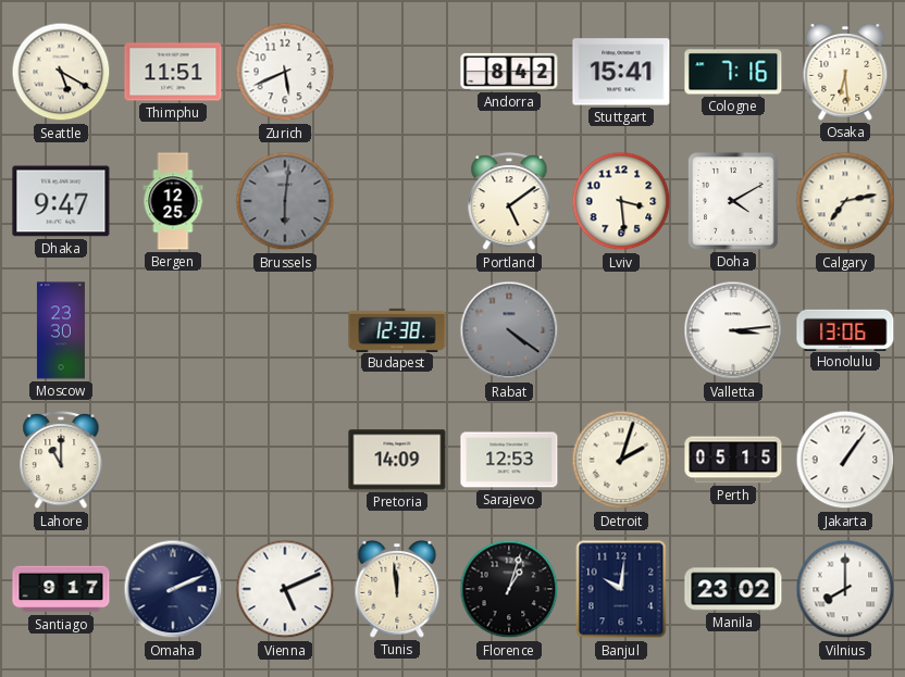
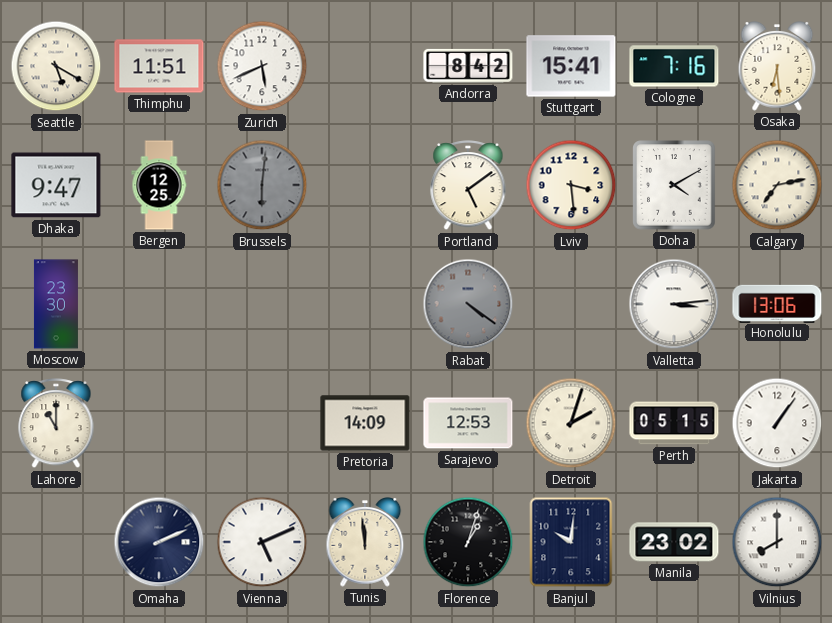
Budapest: 12:38 -> none
Santiago: 9:17 -> none
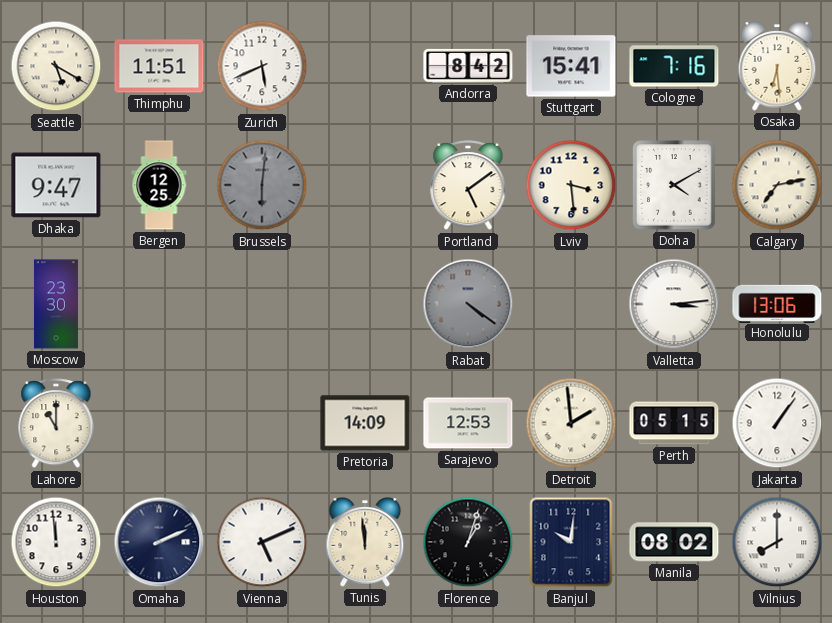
Detroit: 2:03 -> 1:59
Houston: none -> 11:59
Manila: 23:02 -> 08:02
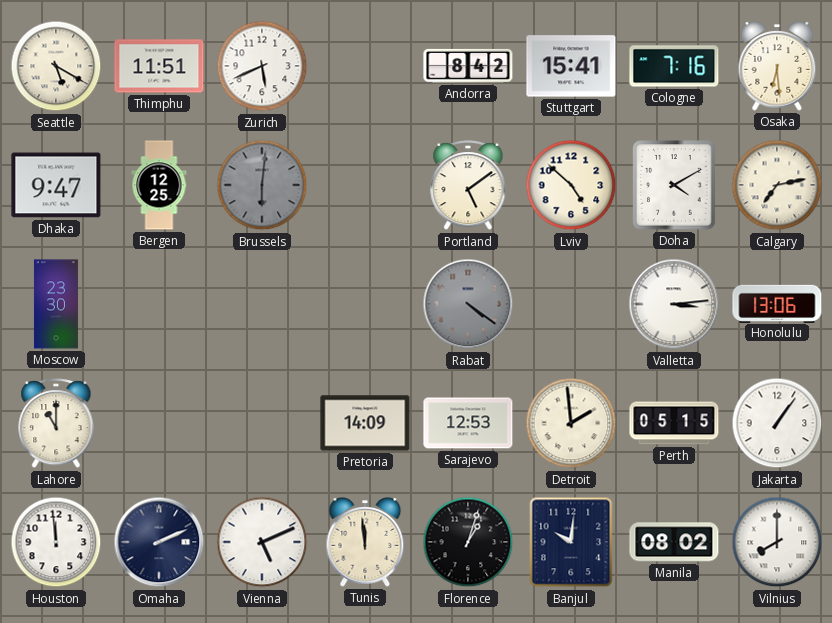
Lviv: 3:29 -> 4:52
